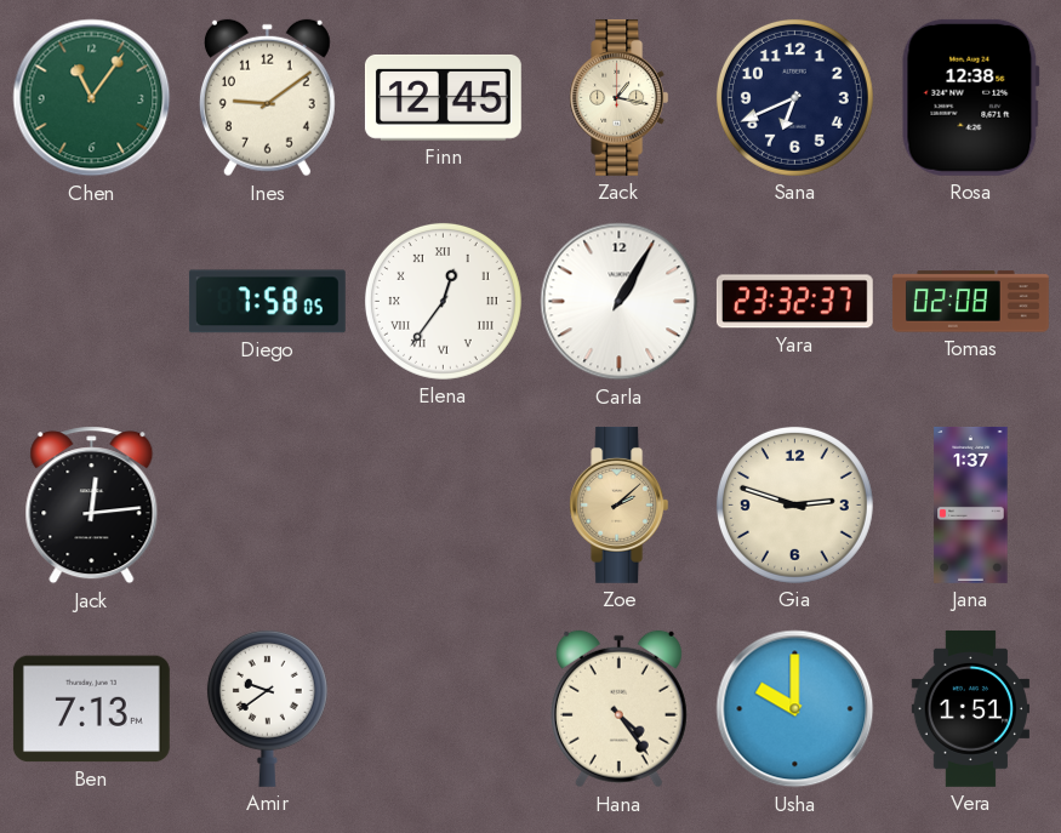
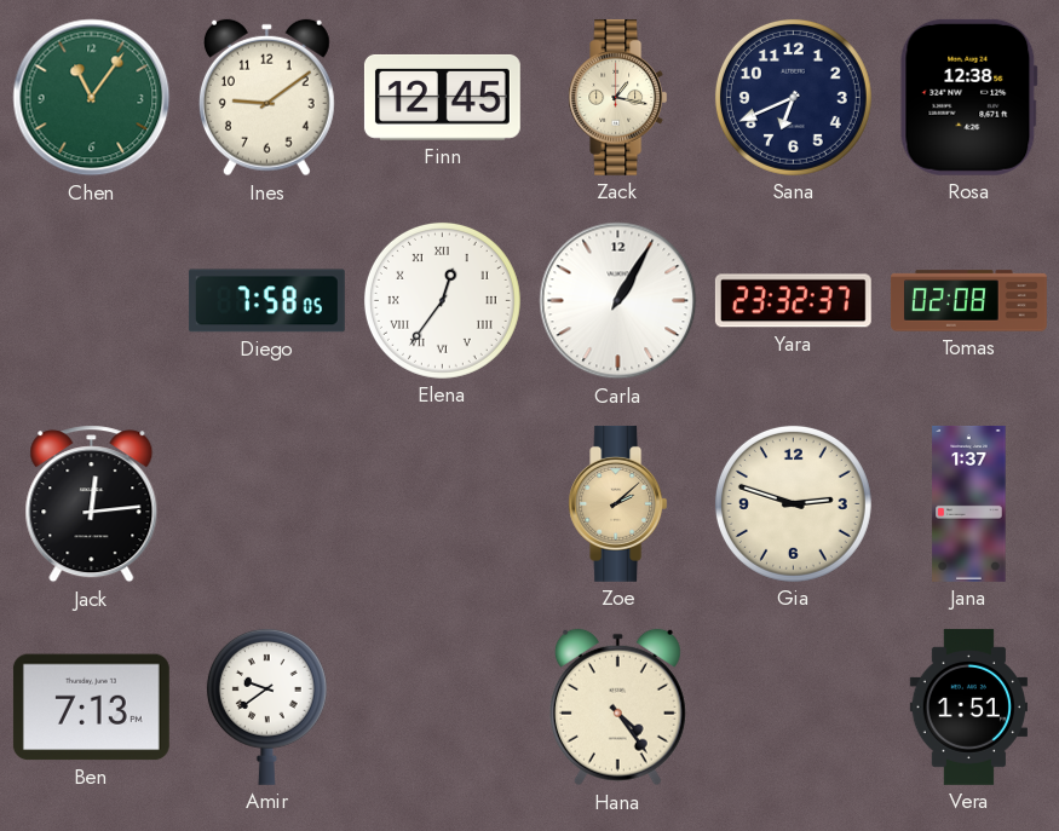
Usha: 10:00 -> none
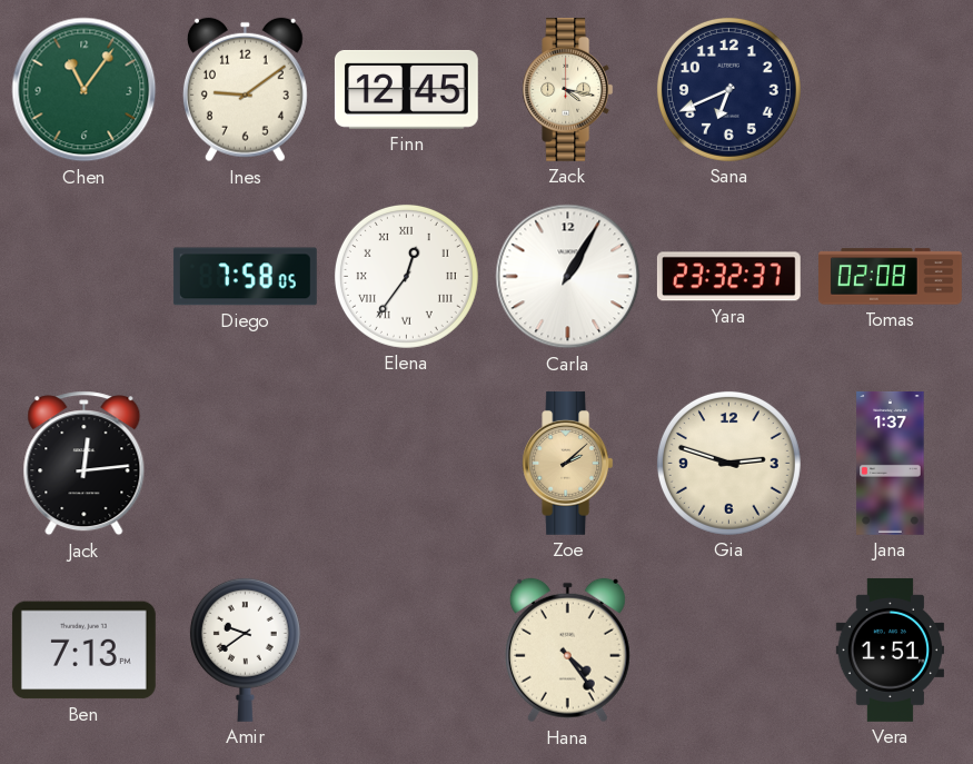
Zack: 1:17 -> 4:17
Rosa: 12:38 -> none
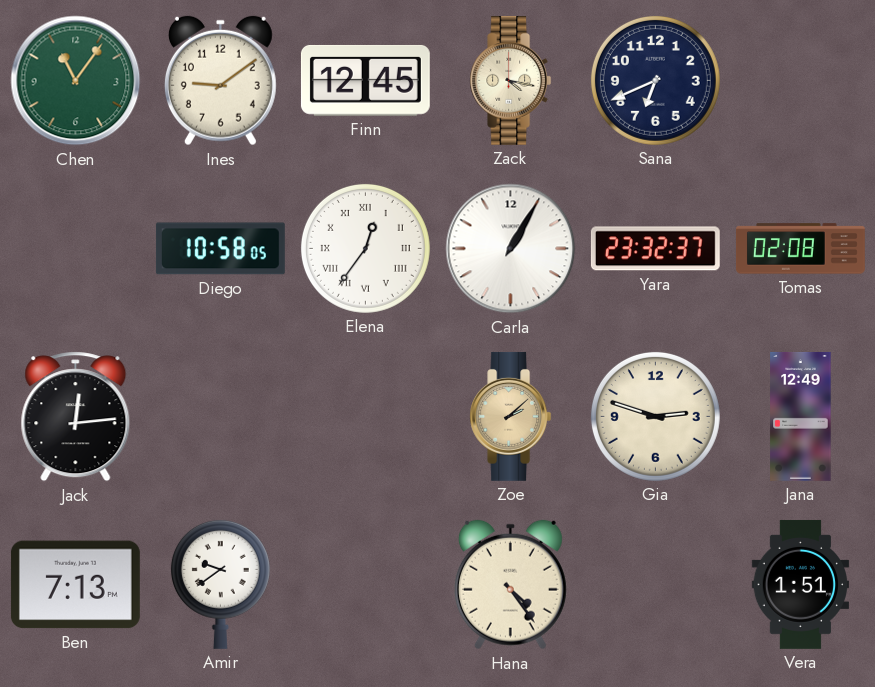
Diego: 7:58 -> 10:58
Jana: 1:37 -> 12:49
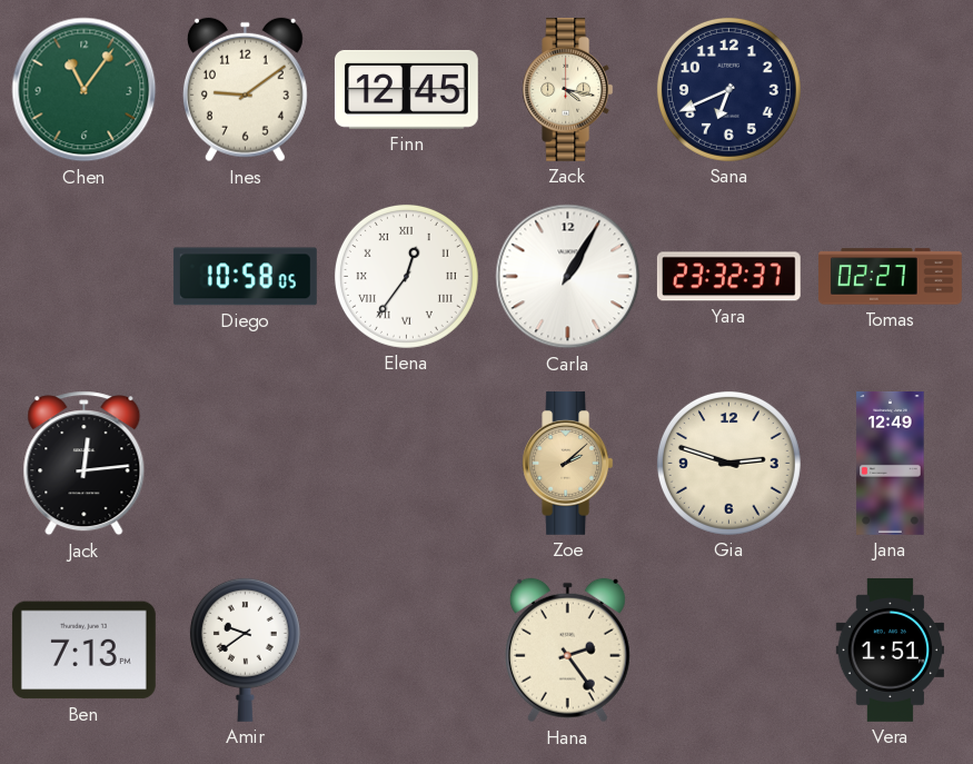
Tomas: 02:08 -> 02:27
Hana: 4:24 -> 2:24
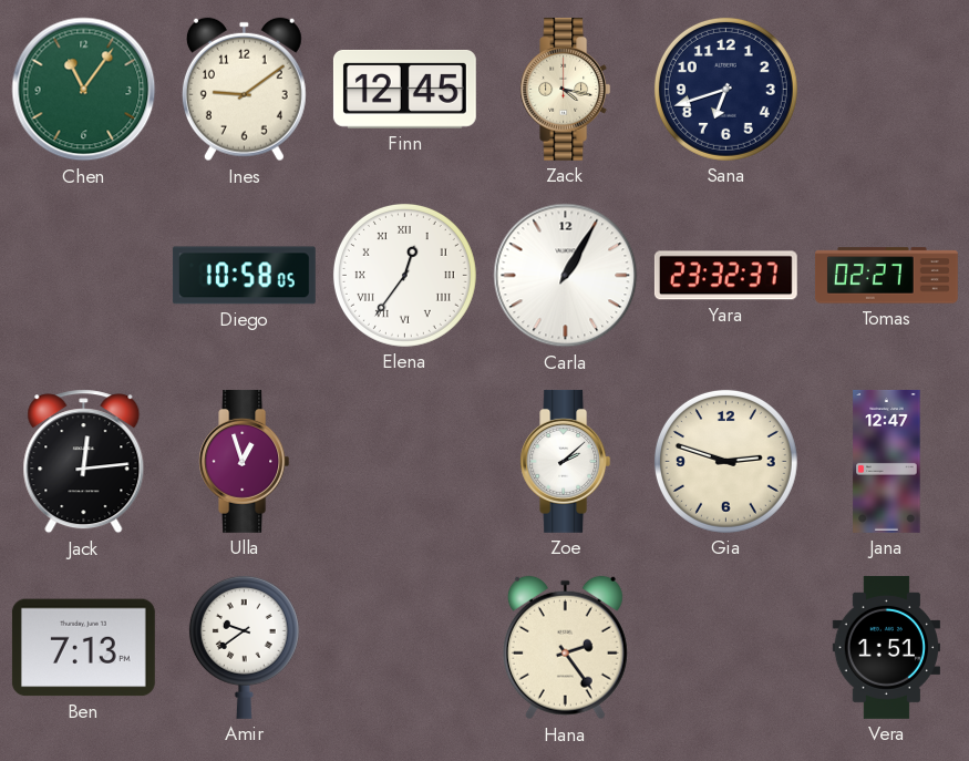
Sana: 6:41 -> 6:42
Ulla: none -> 12:57
Zoe dial: champagne -> white
Jana: 12:49 -> 12:47
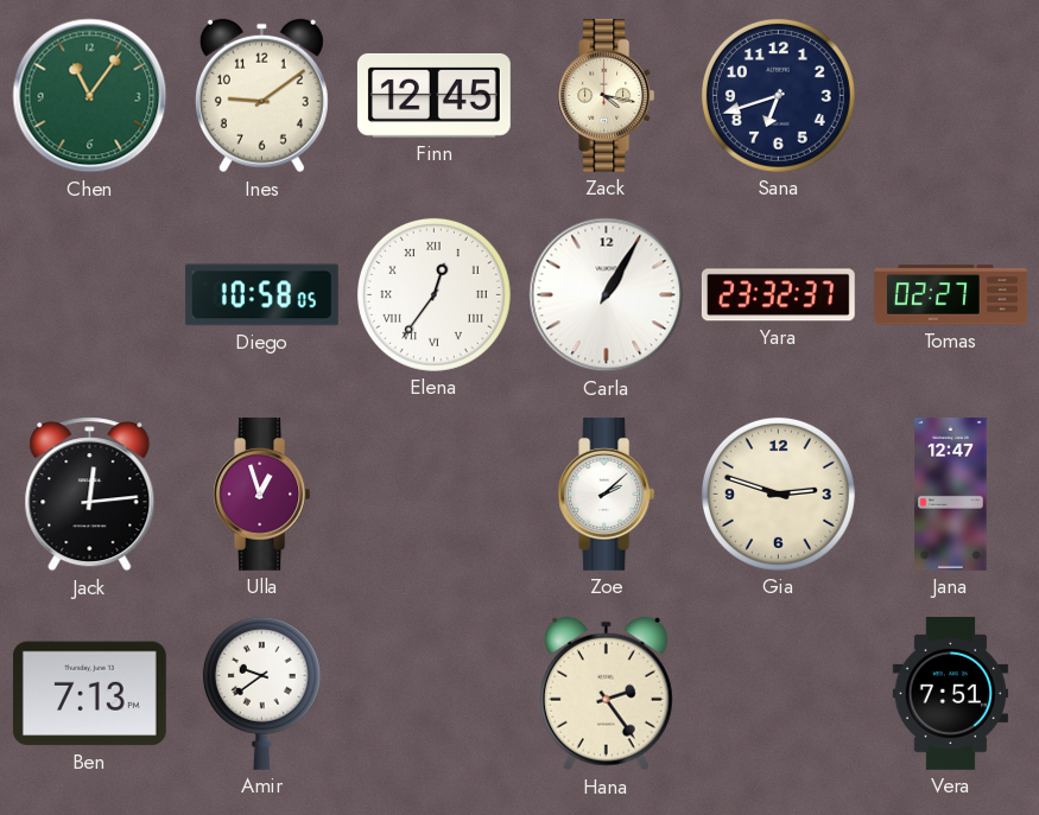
Vera: 1:51 -> 7:51
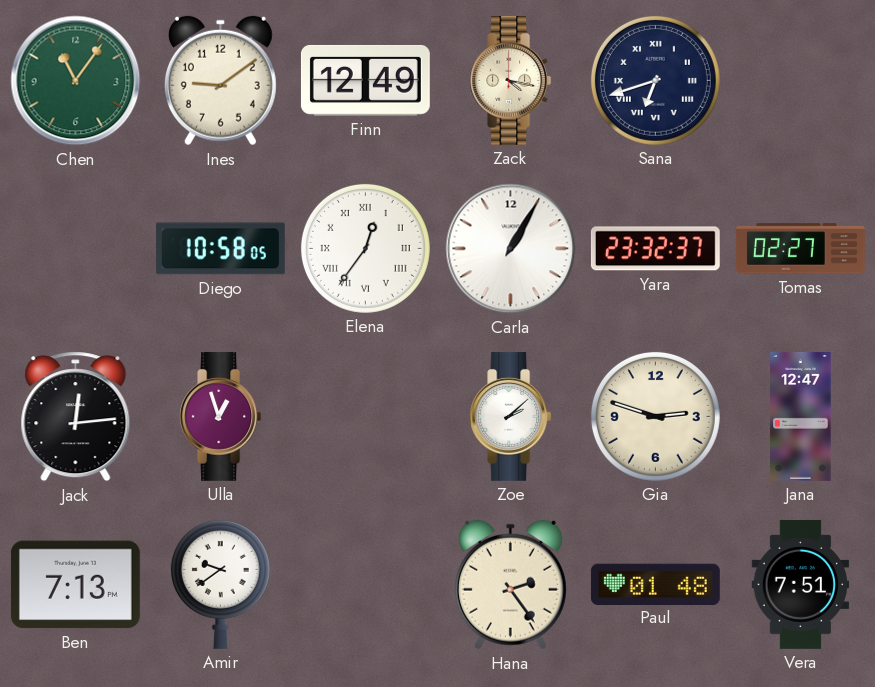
Finn: 12:45 -> 12:49
Sana numerals: Arabic -> Roman
Paul: none -> 01:48
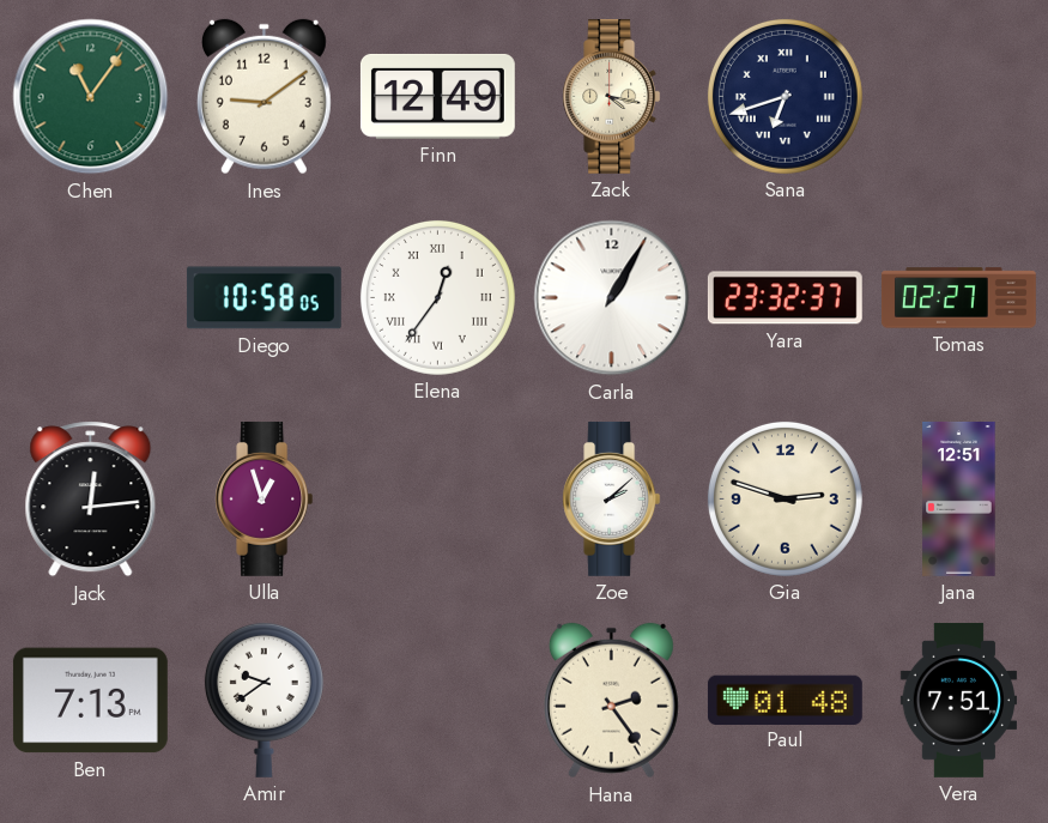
Jana: 12:47 -> 12:51
